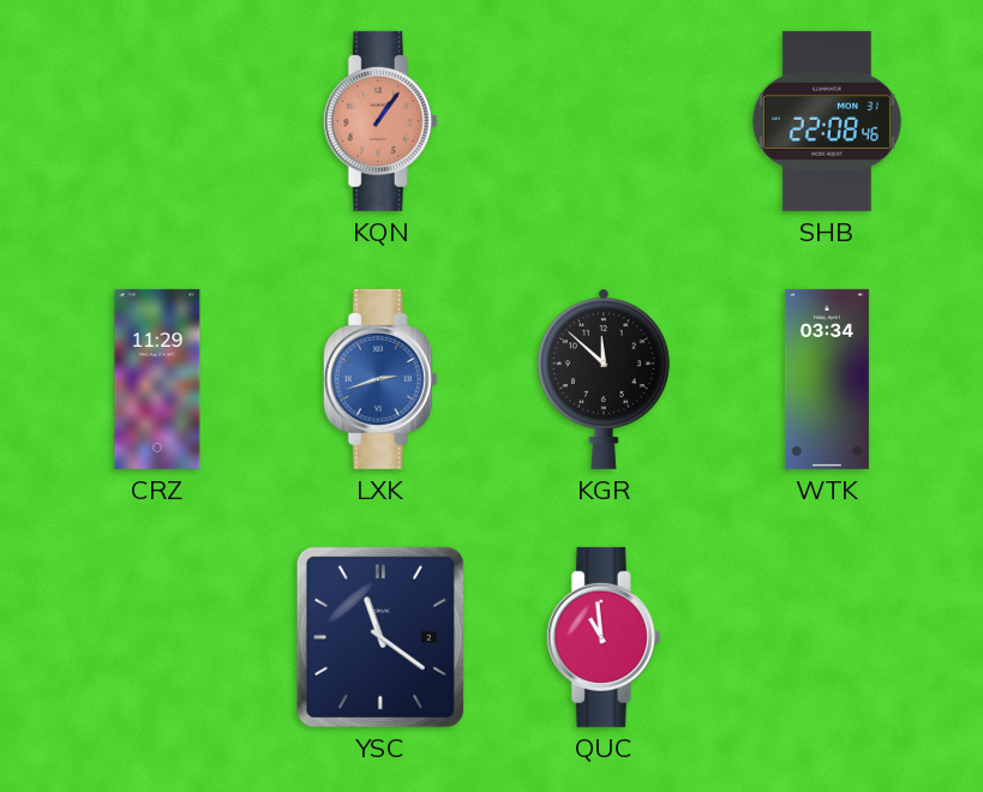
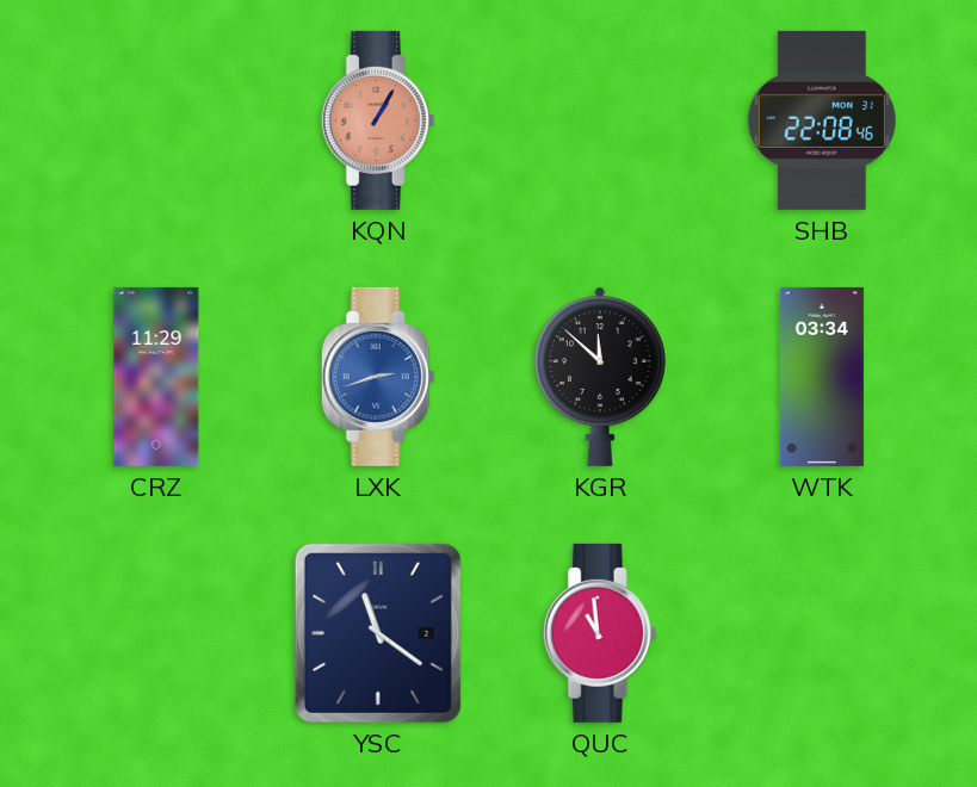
KQN: 1:06 -> 1:05
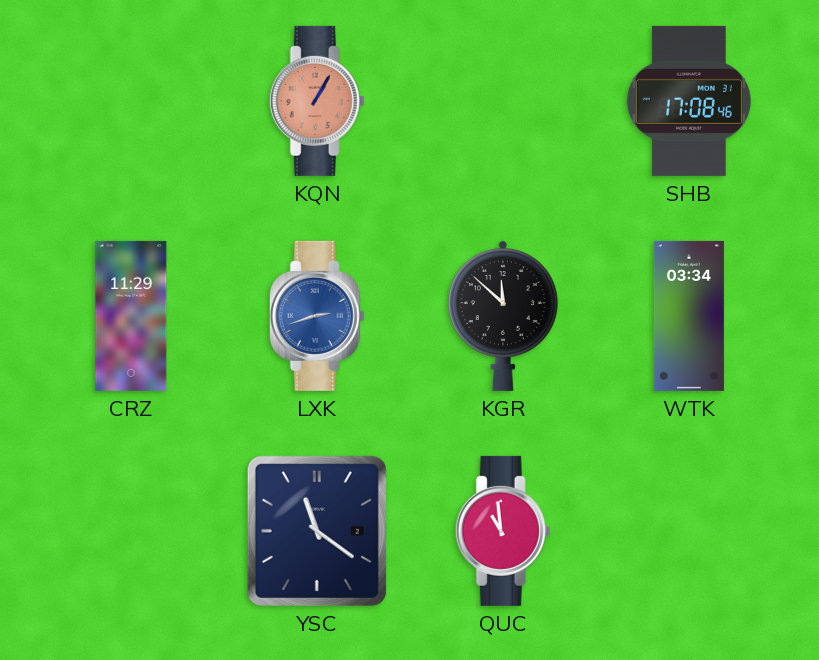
SHB: 22:08 -> 17:08
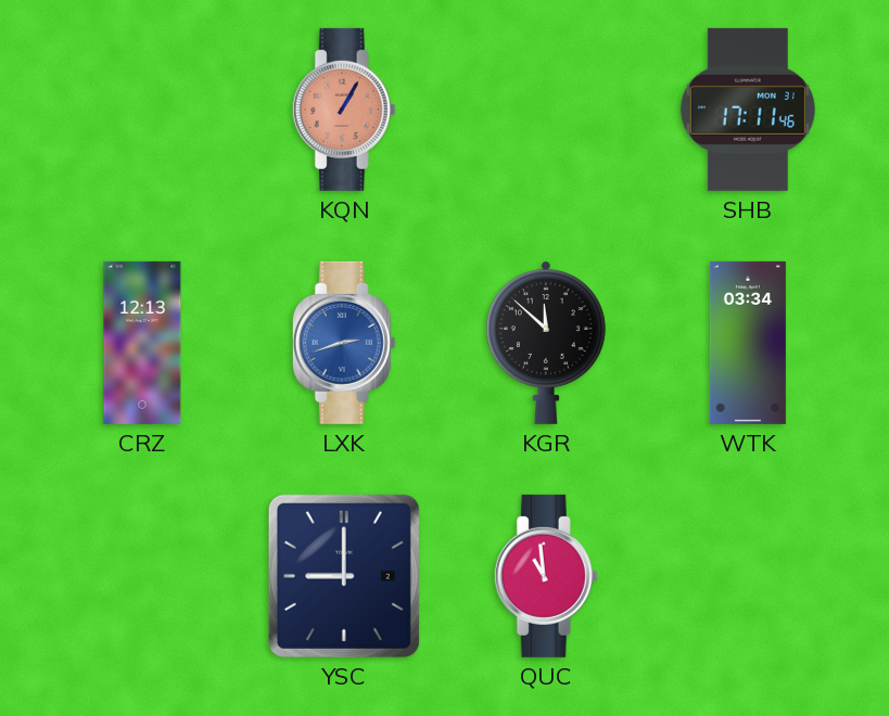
SHB: 17:08 -> 17:11
CRZ: 11:29 -> 12:13
YSC: 11:21 -> 9:00
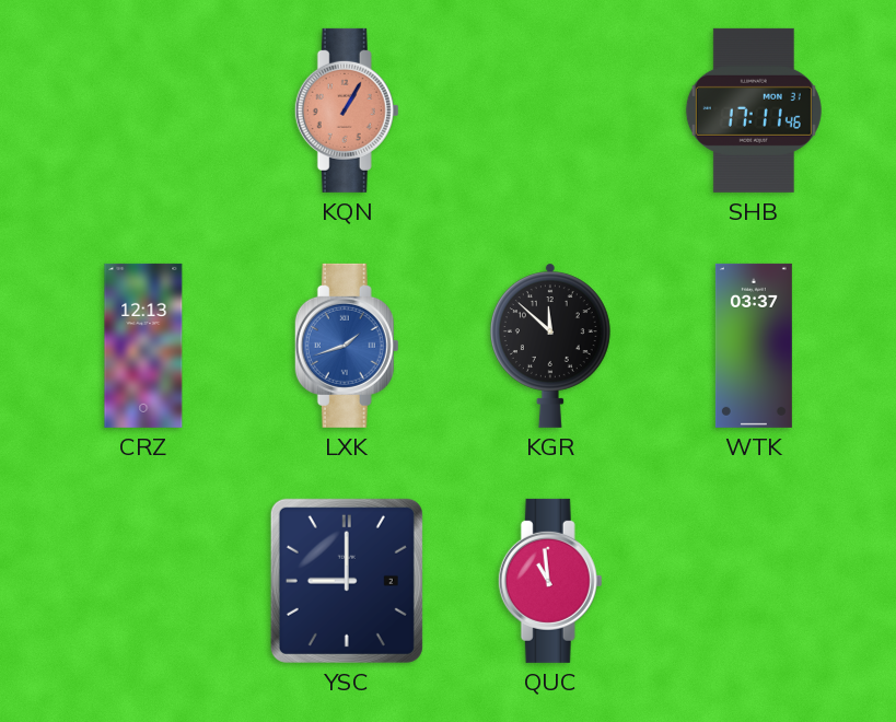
LXK: 2:42 -> 1:42
WTK: 03:34 -> 03:37
